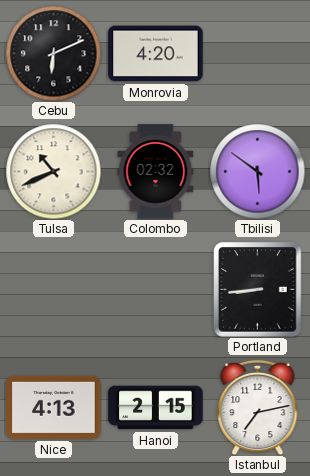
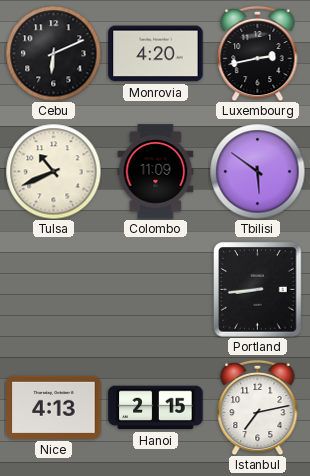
Luxembourg: none -> 2:43
Colombo: 02:32 -> 11:09
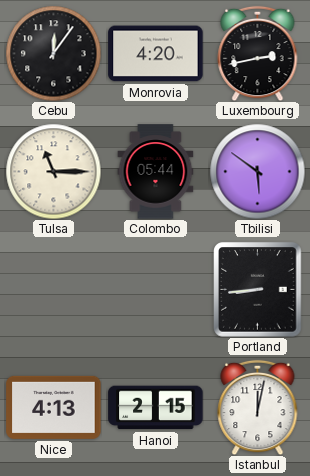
Cebu: 6:11 -> 12:06
Tulsa: 10:41 -> 11:15
Colombo: 11:09 -> 05:44
Istanbul: 7:13 -> 12:02
